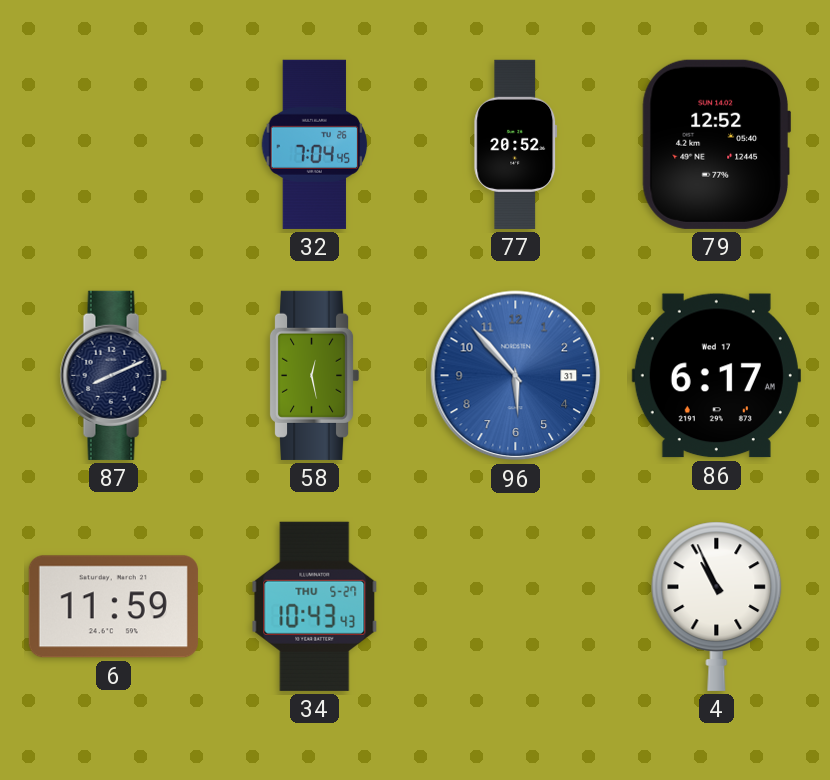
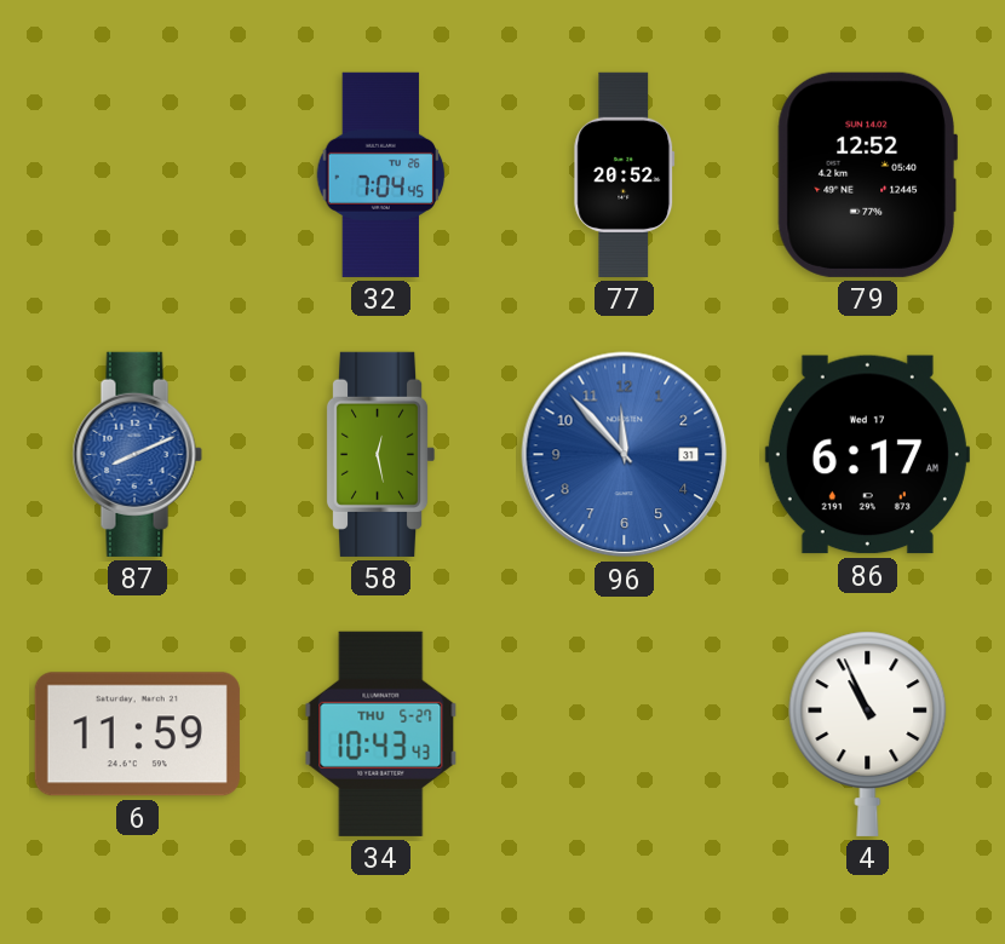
87 dial: navy -> blue
96: 5:53 -> 11:53
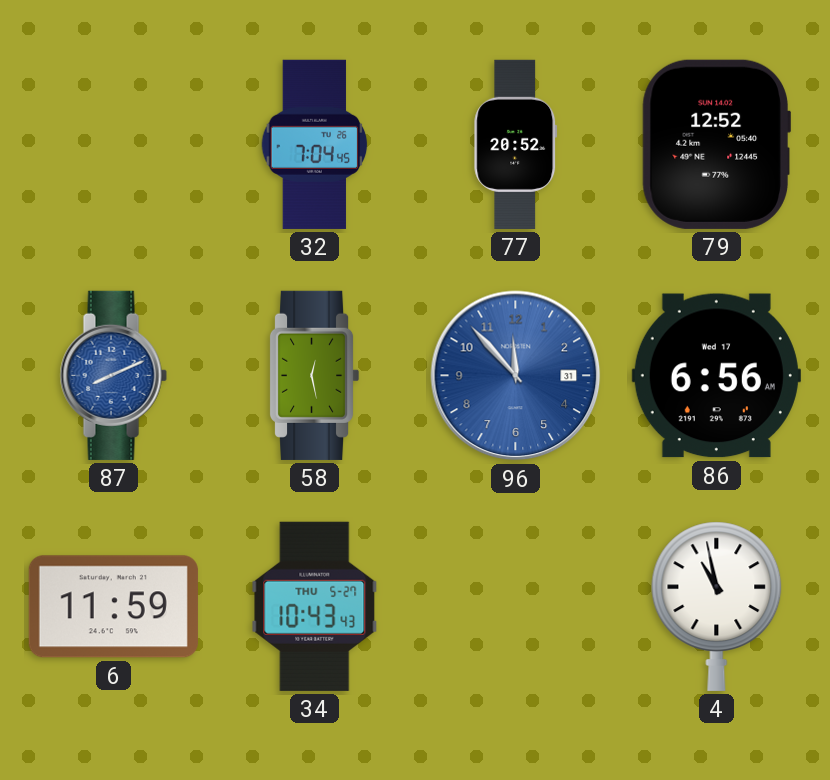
86: 6:17 -> 6:56
4: 10:56 -> 10:58
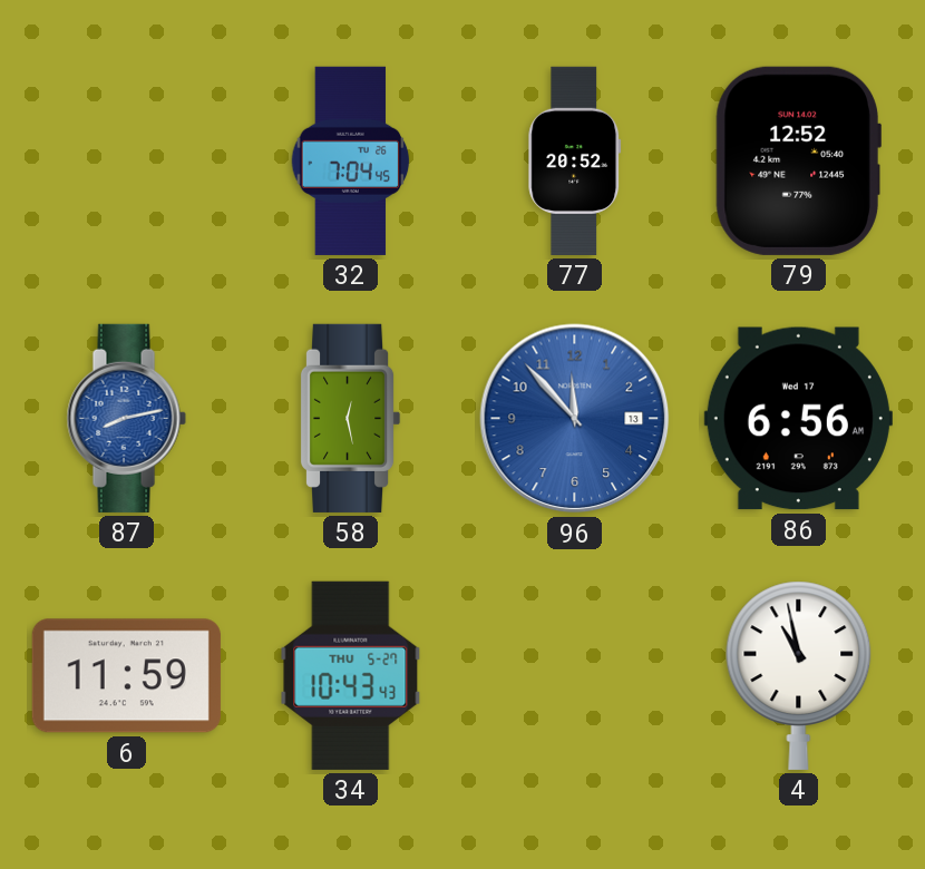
87: 8:11 -> 8:13
96 date: 31 -> 13
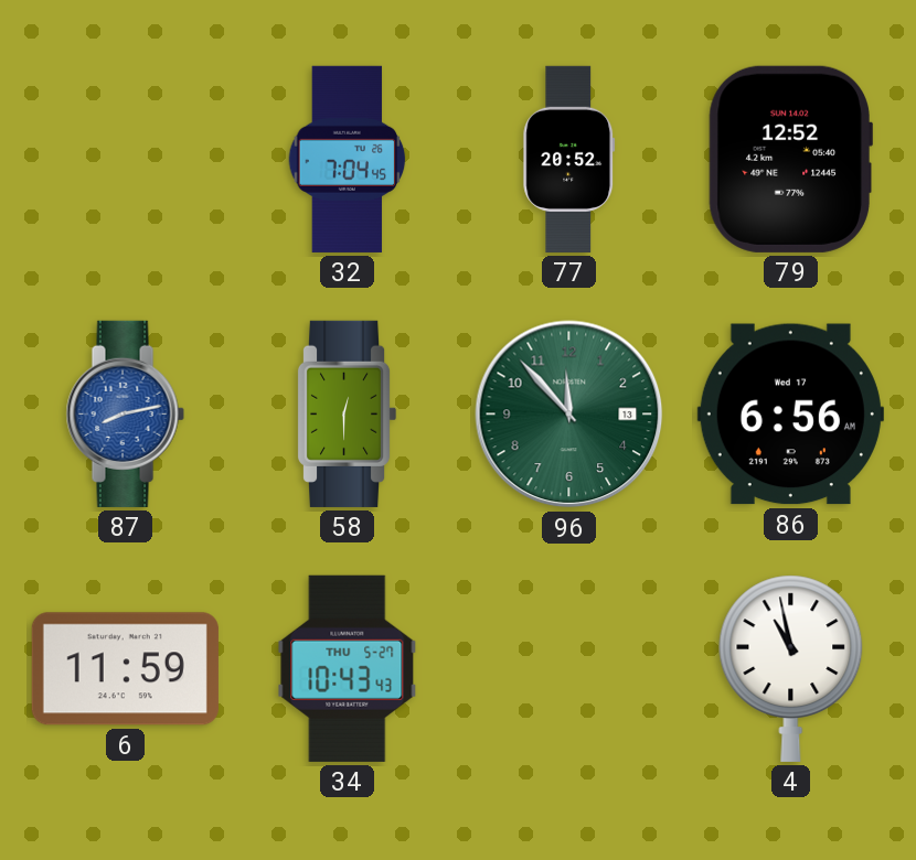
58: 12:28 -> 12:30
96 dial: blue -> green
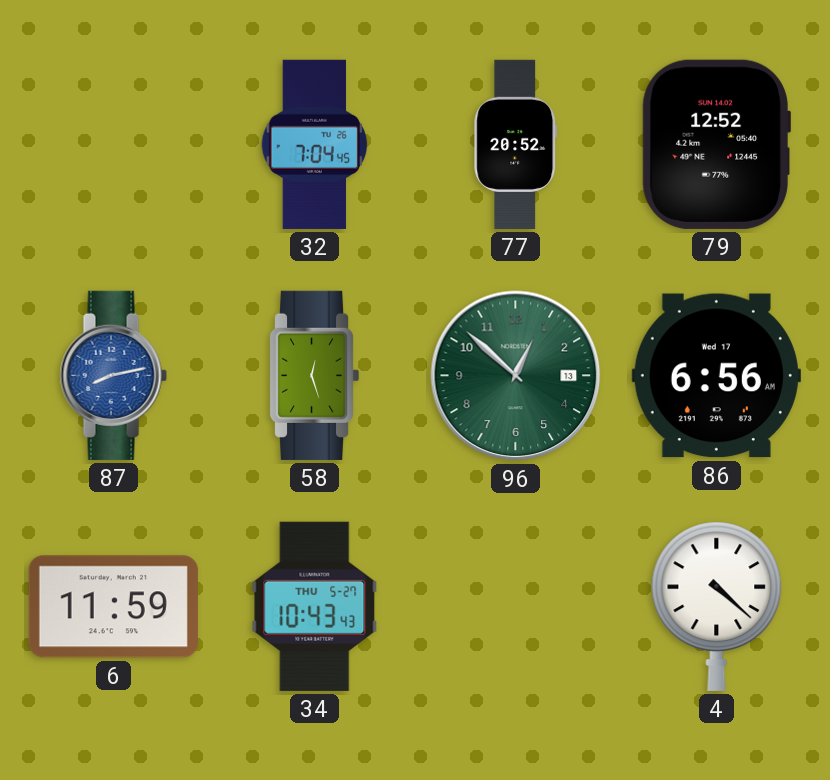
58: 12:30 -> 12:27
96: 11:53 -> 12:52
4: 10:58 -> 4:22
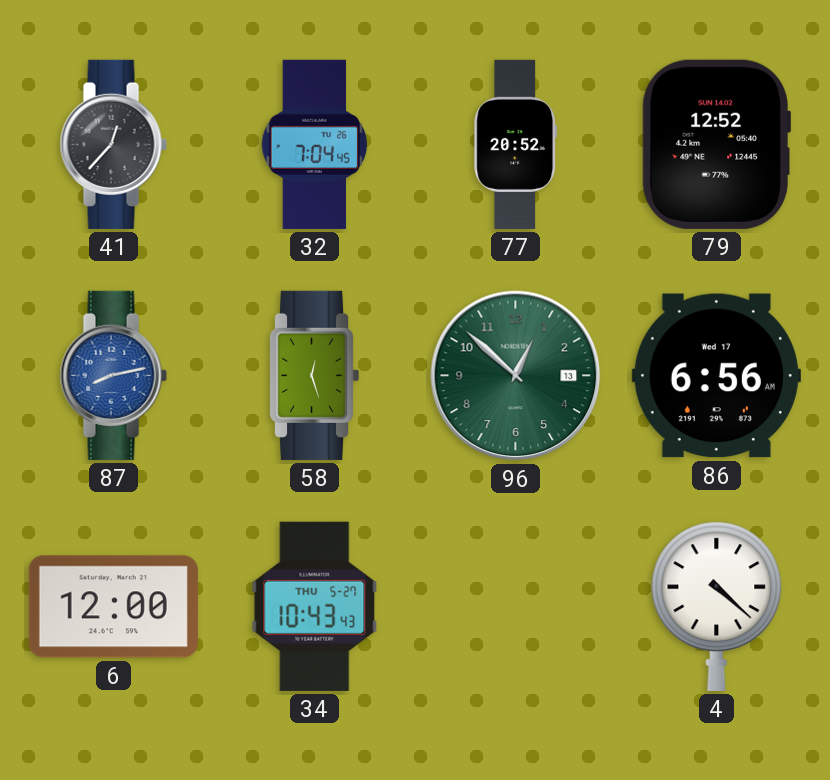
41: none -> 12:37
6: 11:59 -> 12:00
